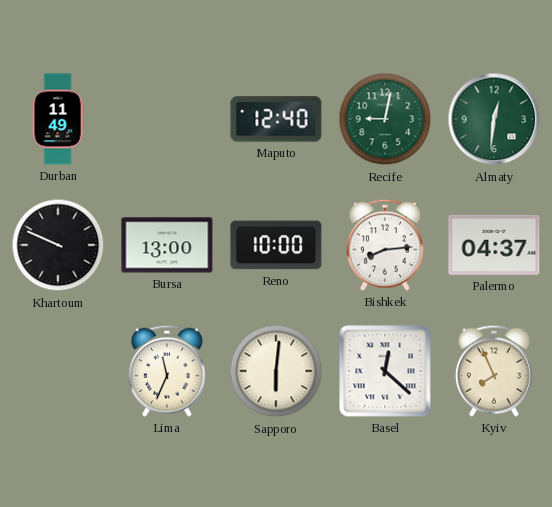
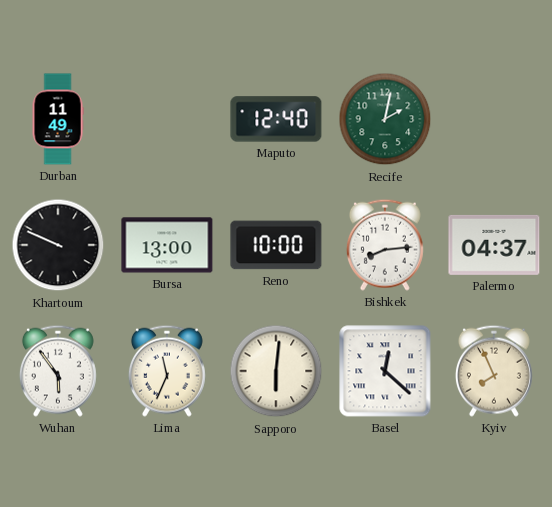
Recife: 9:02 -> 2:02
Almaty: 12:31 -> none
Wuhan: none -> 5:54
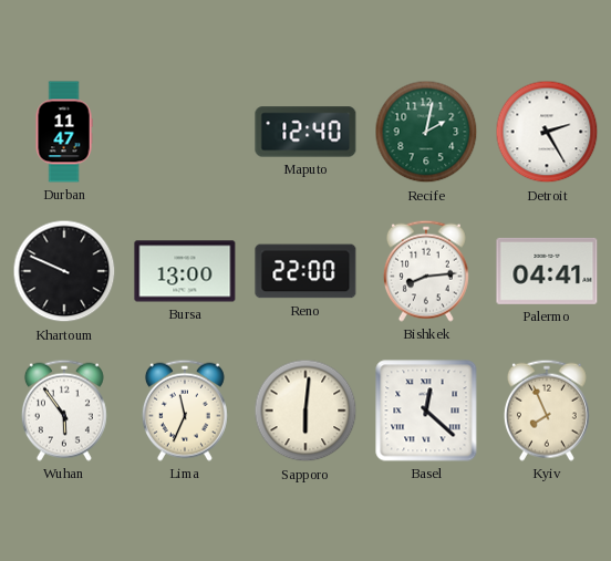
Durban: 11:49 -> 11:47
Detroit: none -> 2:25
Reno: 10:00 -> 22:00
Palermo: 04:37 -> 04:41
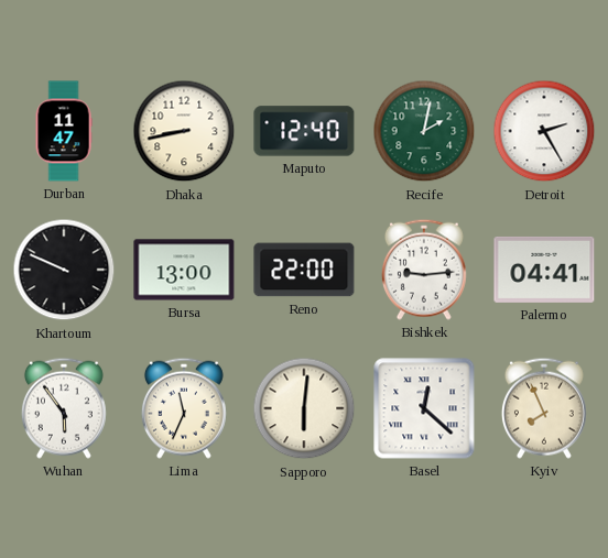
Dhaka: none -> 8:43
Bishkek: 8:14 -> 9:14
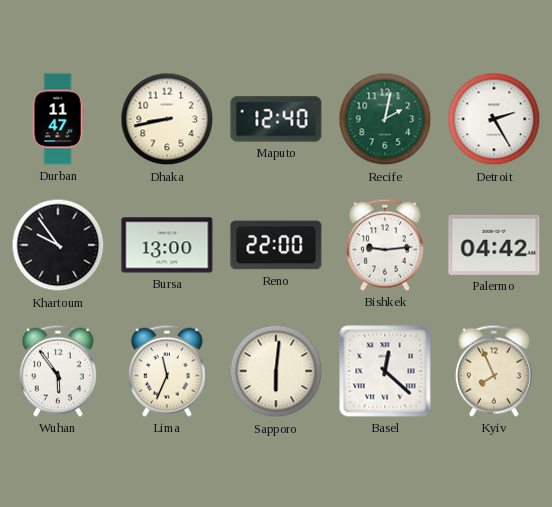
Khartoum: 9:49 -> 9:54
Palermo: 04:41 -> 04:42
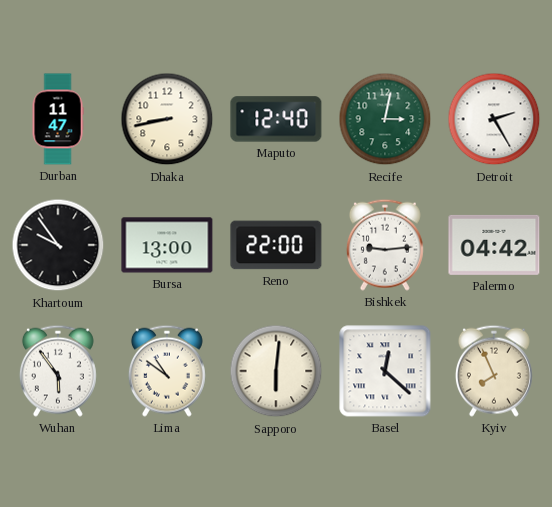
Recife: 2:02 -> 3:02
Lima: 11:34 -> 10:51
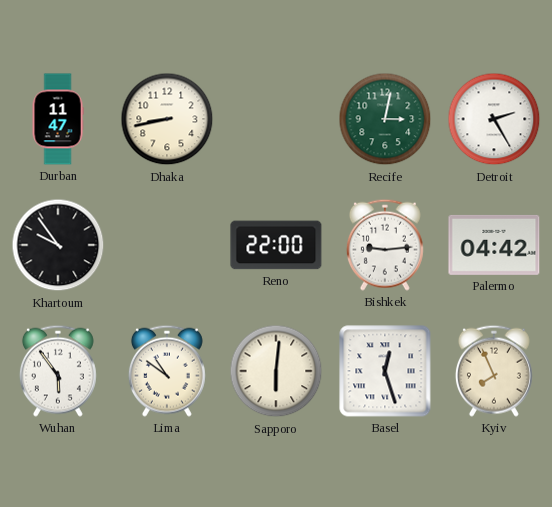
Maputo: 12:40 -> none
Bursa: 13:00 -> none
Basel: 12:22 -> 12:27
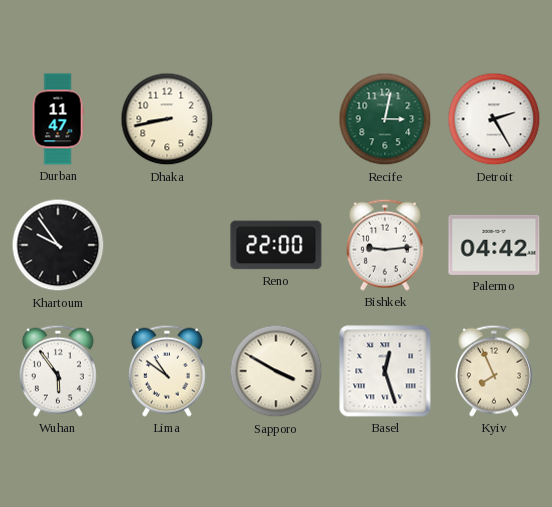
Sapporo: 6:01 -> 3:50
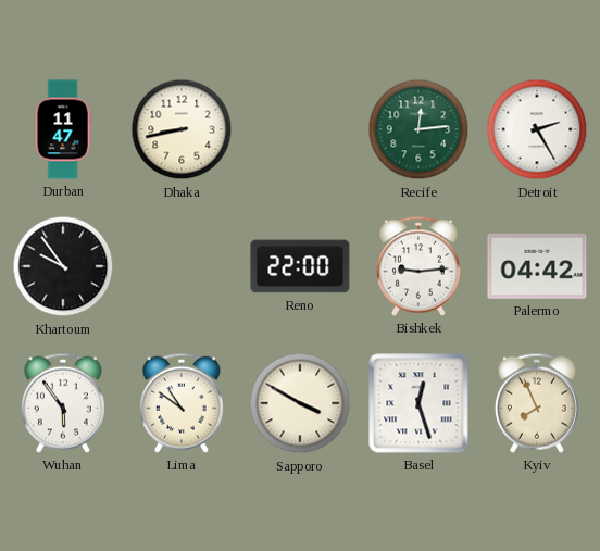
Recife: 3:02 -> 12:14
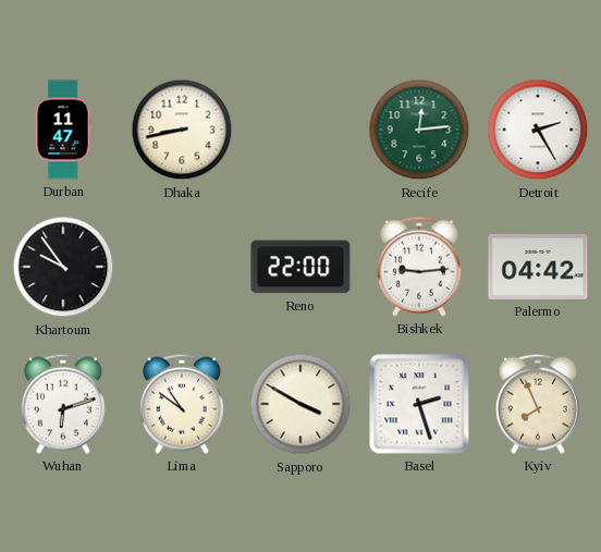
Wuhan: 5:54 -> 6:12
Basel: 12:27 -> 2:27
